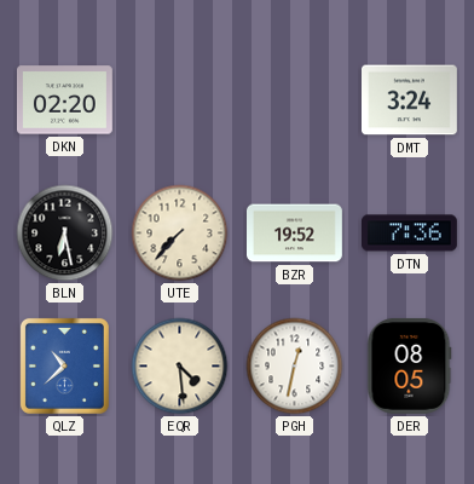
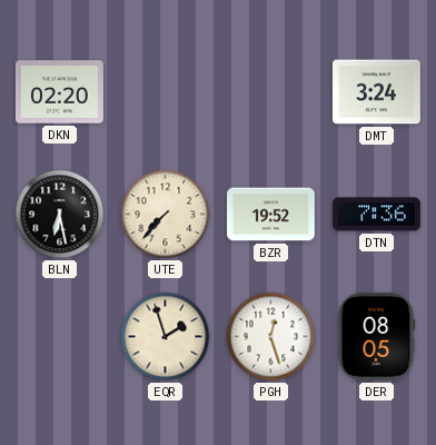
QLZ: 10:38 -> none
EQR: 4:29 -> 1:57
PGH: 12:32 -> 12:27
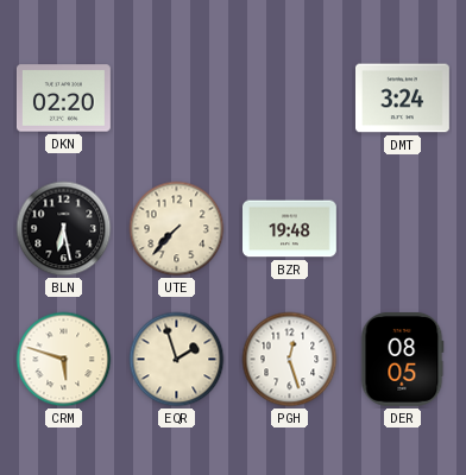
BZR: 19:52 -> 19:48
DTN: 7:36 -> none
CRM: none -> 5:48
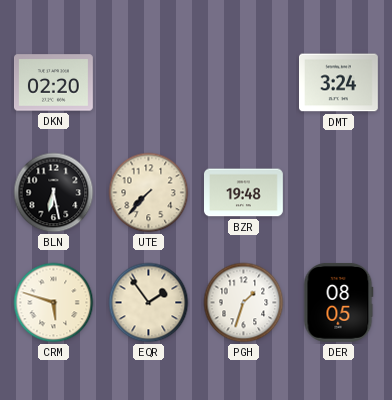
EQR: 1:57 -> 1:54
PGH: 12:27 -> 1:33
